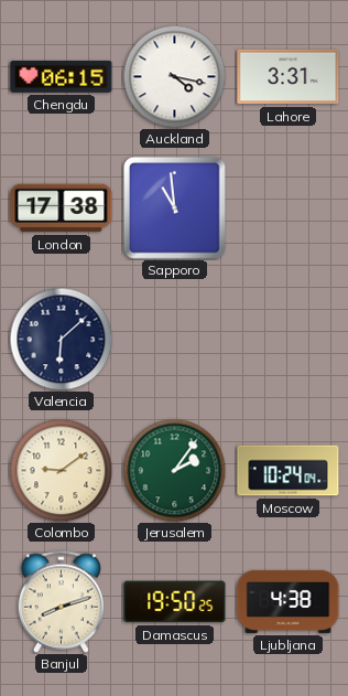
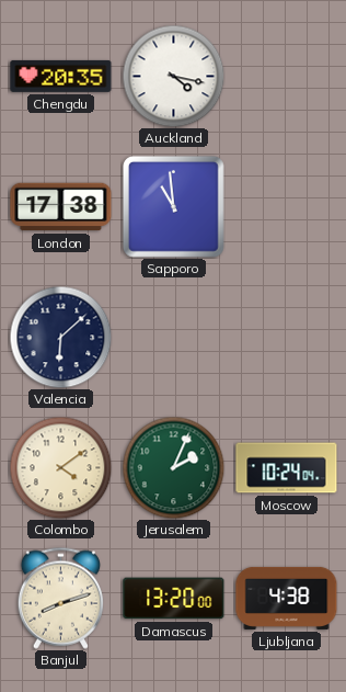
Chengdu: 06:15 -> 20:35
Lahore: 3:31 -> none
Colombo: 9:09 -> 4:09
Jerusalem: 2:06 -> 2:04
Damascus: 19:50 -> 13:20
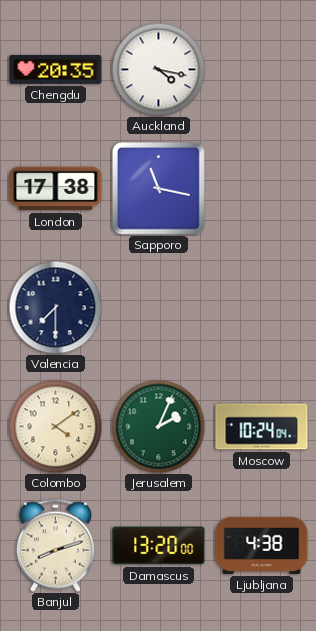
Sapporo: 10:59 -> 11:17
Valencia: 6:08 -> 7:30
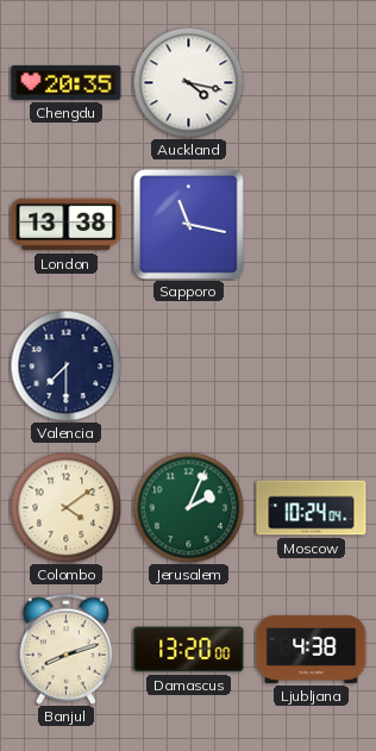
London: 17:38 -> 13:38
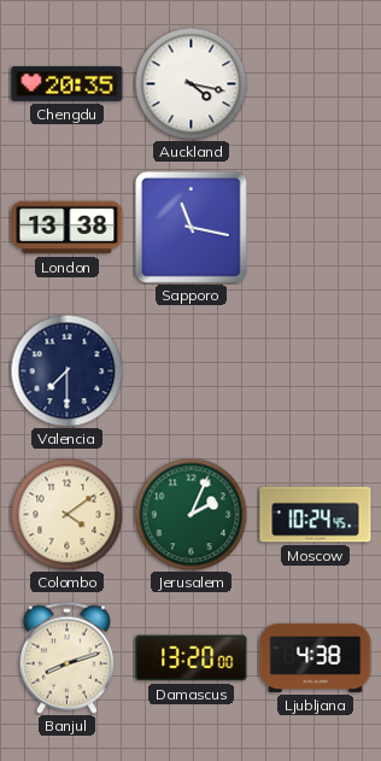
Moscow: 10:24:04 -> 10:24:45
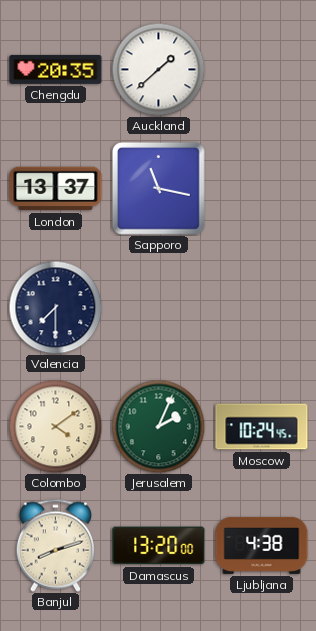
Auckland: 4:17 -> 1:38
London: 13:38 -> 13:37
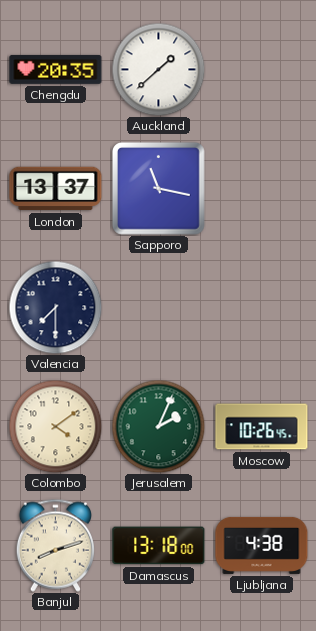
Moscow: 10:24 -> 10:26
Damascus: 13:20 -> 13:18
